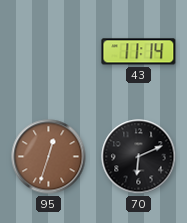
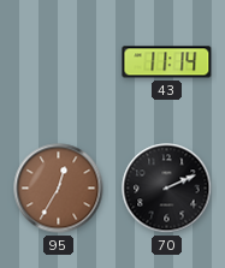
95: 12:33 -> 12:35
70: 6:11 -> 2:11
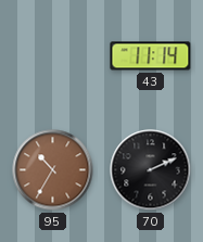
95: 12:35 -> 10:35
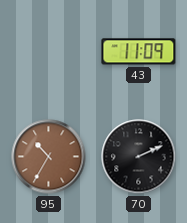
43: 11:14 -> 11:09
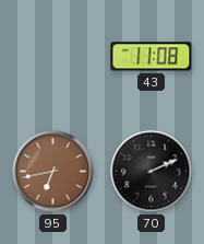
43: 11:09 -> 11:08
95: 10:35 -> 6:43
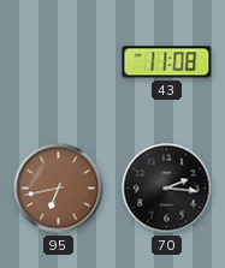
70: 2:11 -> 2:16
